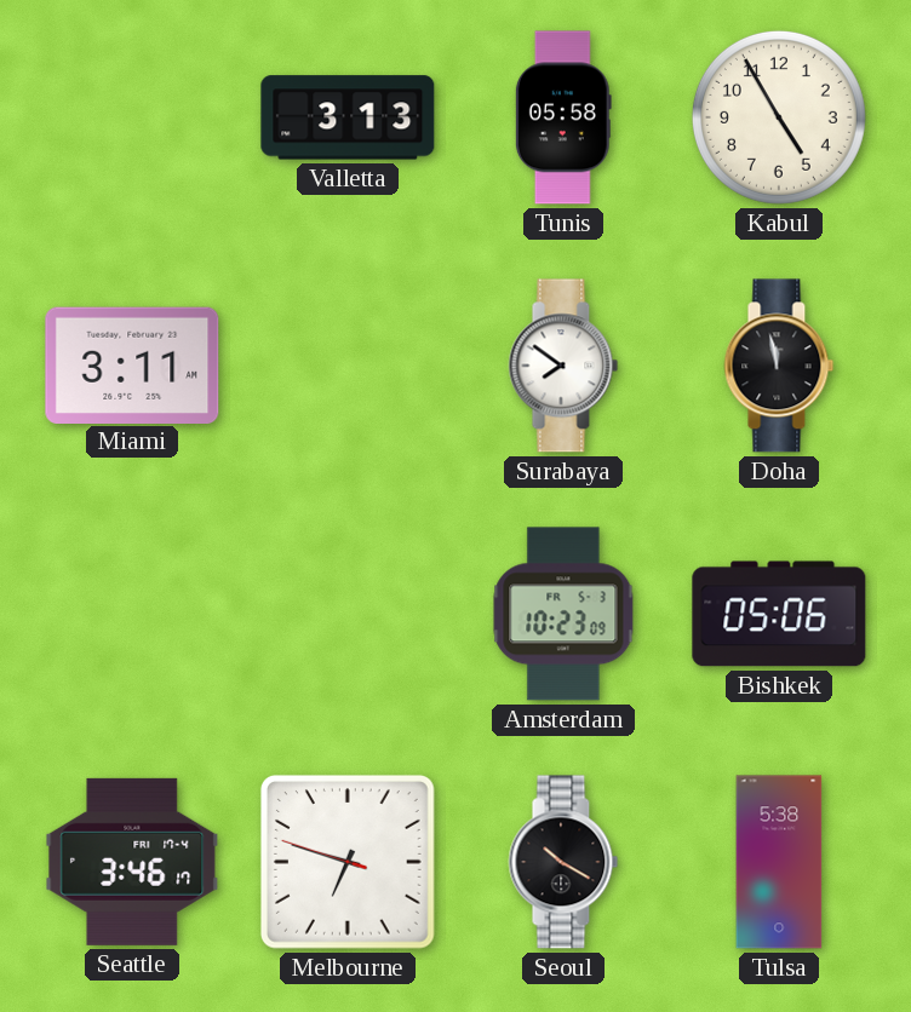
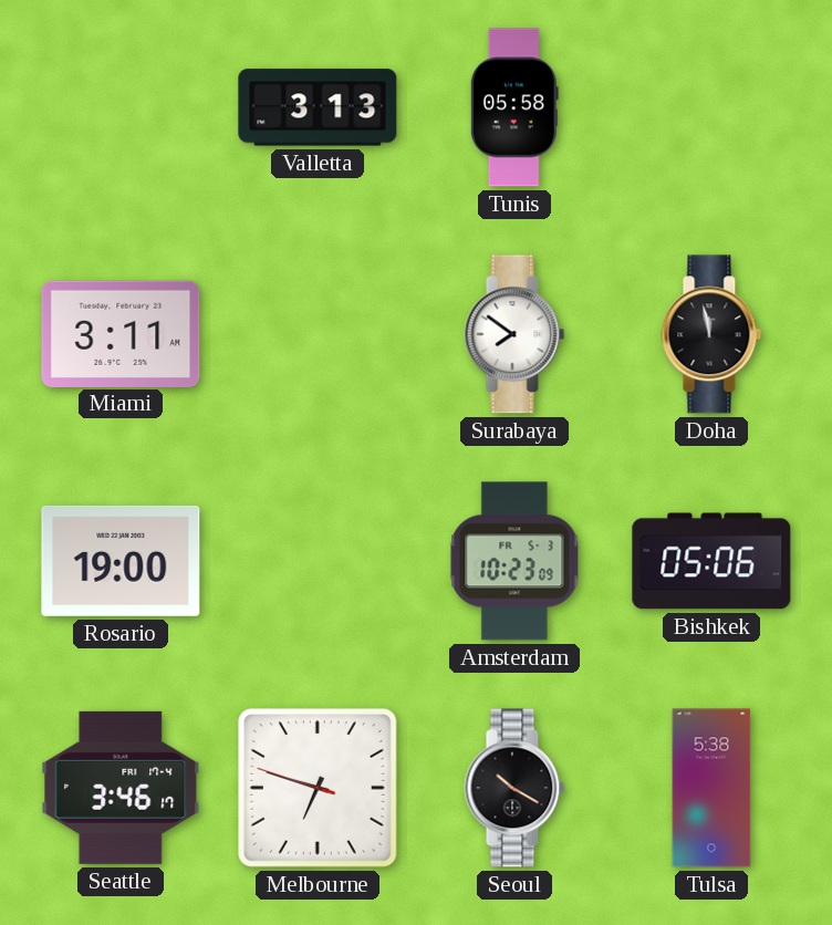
Kabul: 4:55 -> none
Rosario: none -> 19:00
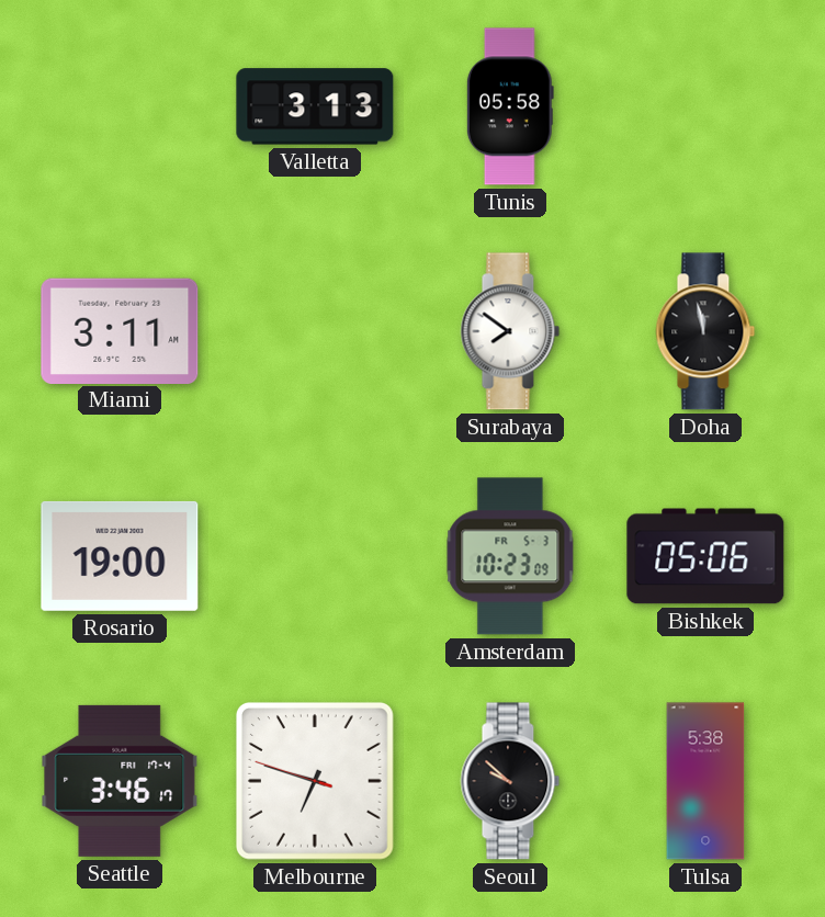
Seoul: 10:20 -> 9:52
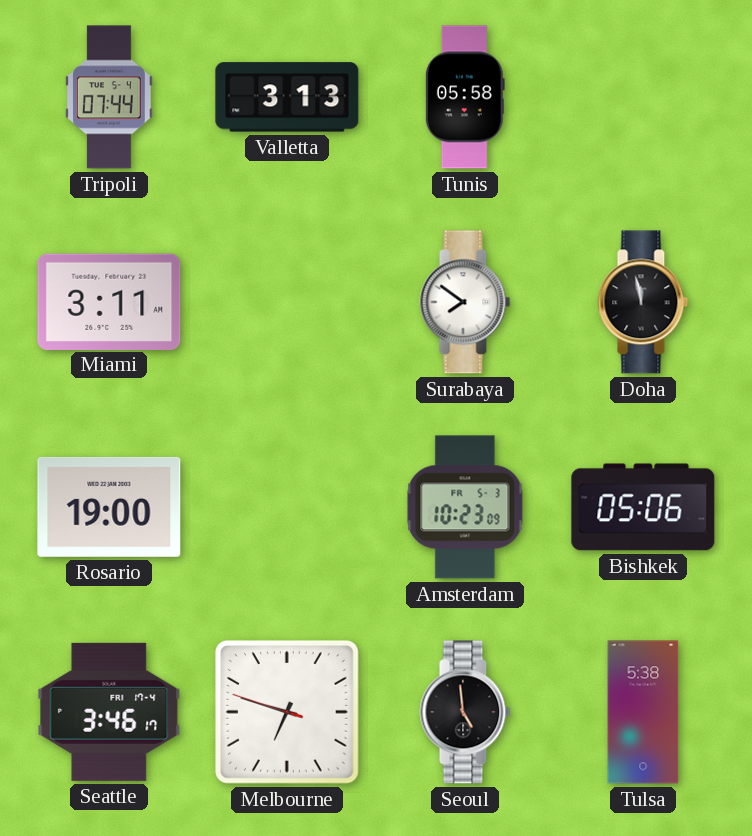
Tripoli: none -> 07:44
Seoul: 9:52 -> 4:59
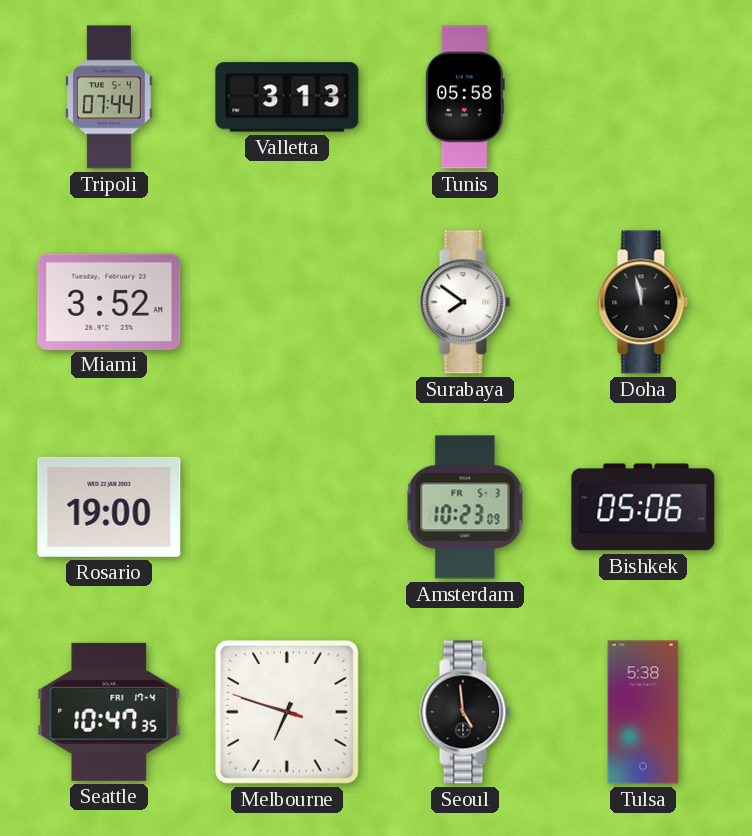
Miami: 3:11 -> 3:52
Seattle: 3:46 -> 10:47
